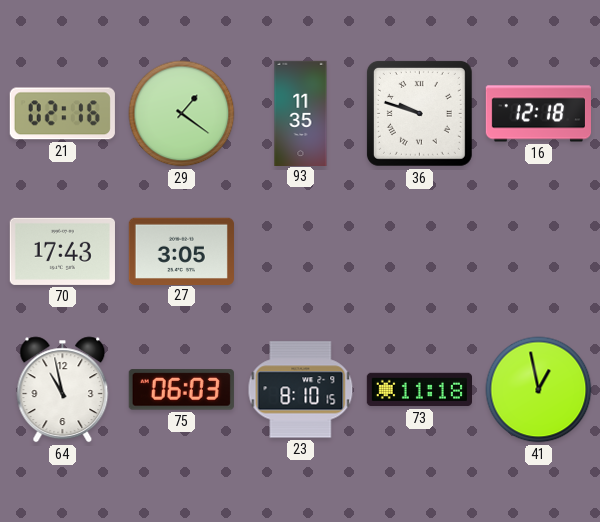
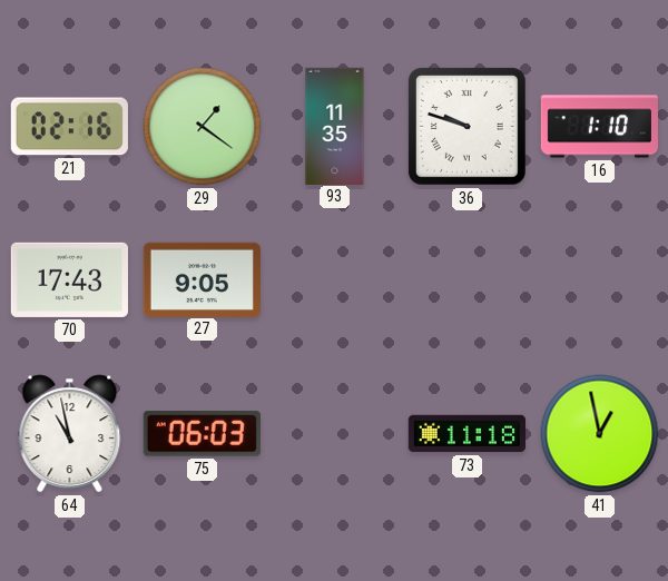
16: 12:18 -> 1:10
27: 3:05 -> 9:05
23: 8:10 -> none
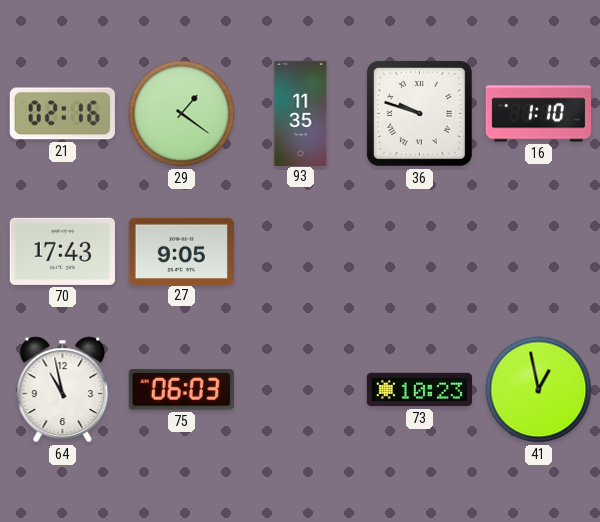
73: 11:18 -> 10:23
